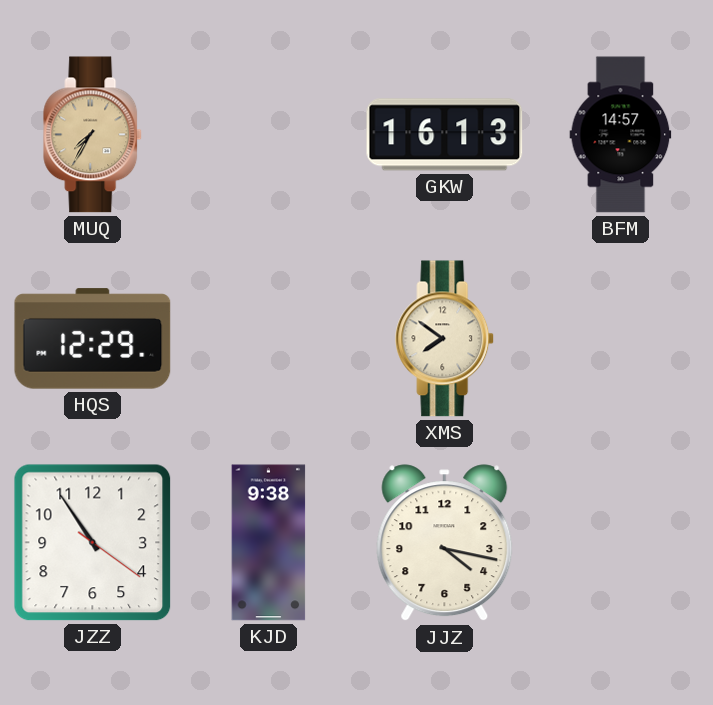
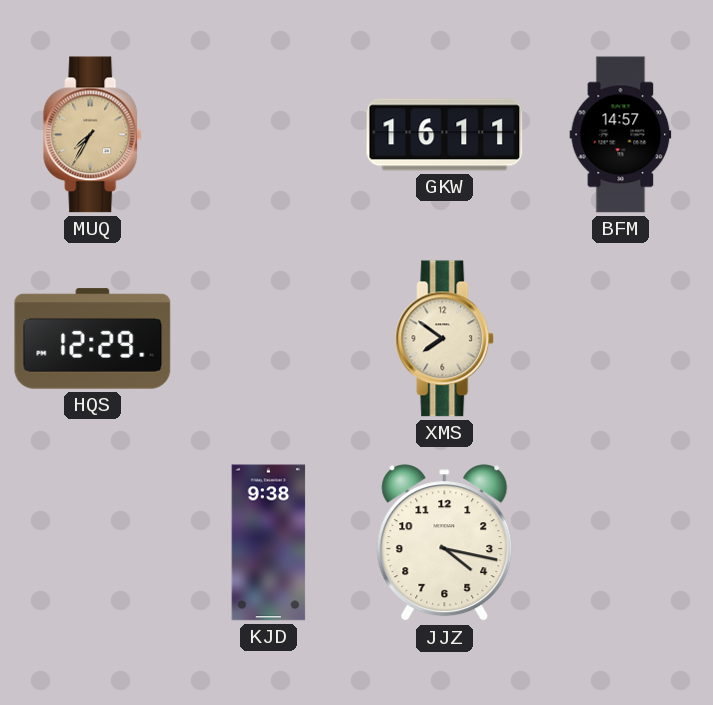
GKW: 16:13 -> 16:11
JZZ: 10:54 -> none
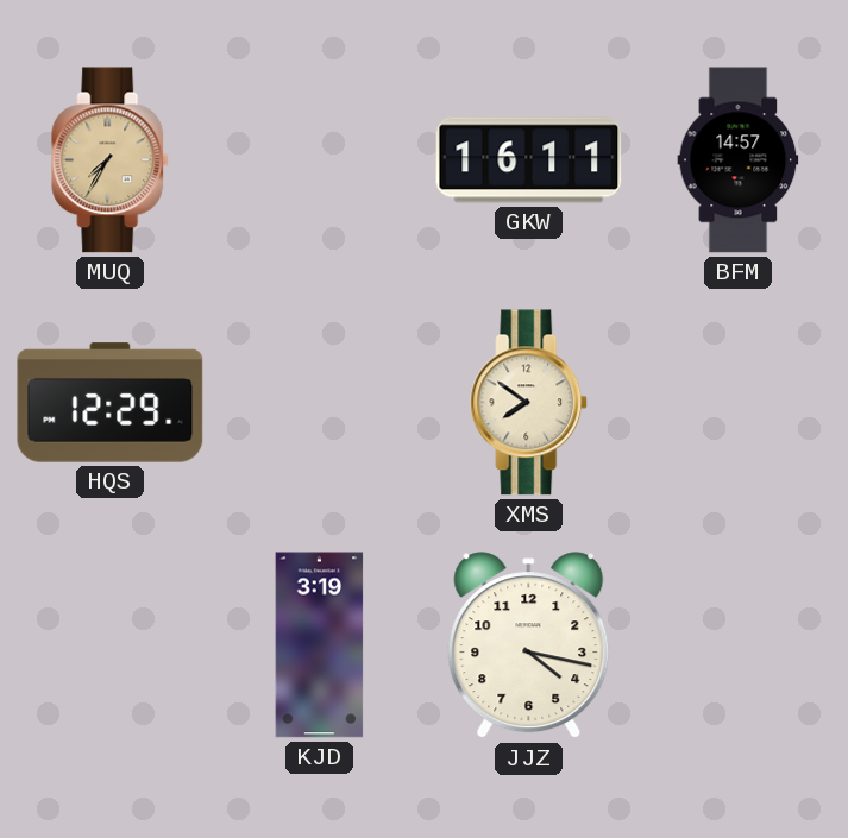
KJD: 9:38 -> 3:19
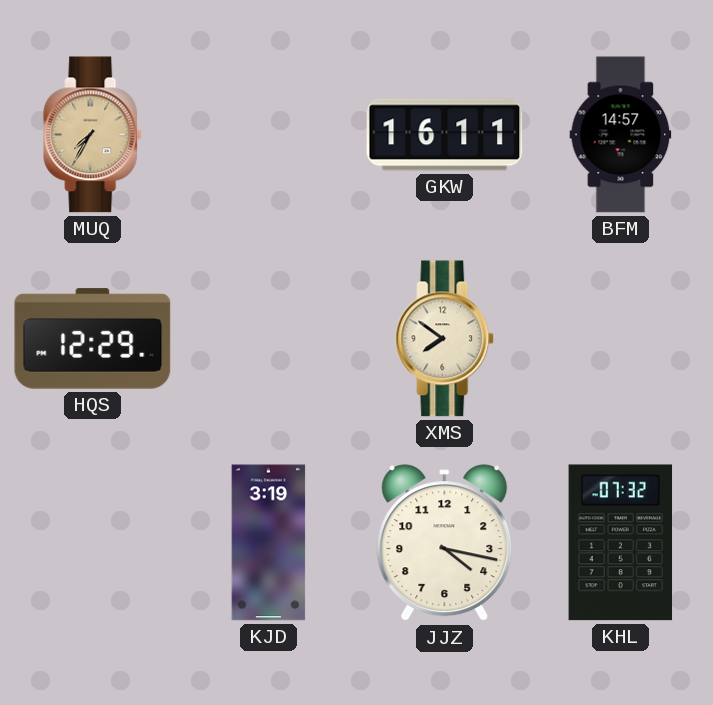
KHL: none -> 07:32
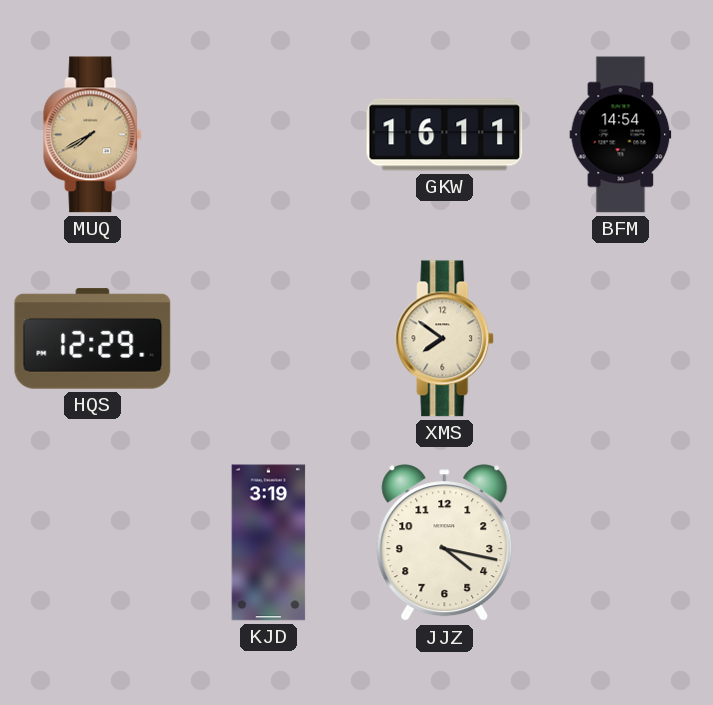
MUQ: 7:35 -> 7:40
BFM: 14:57 -> 14:54
KHL: 07:32 -> none
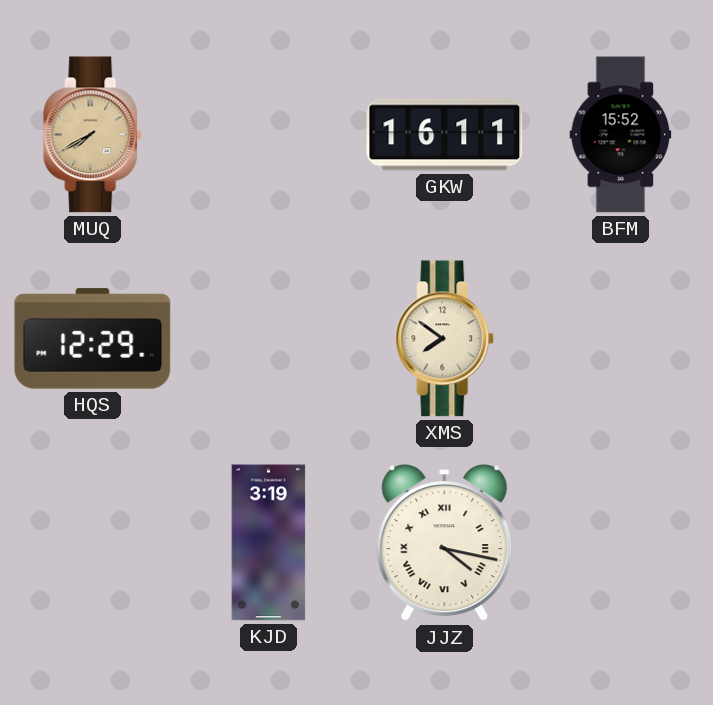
BFM: 14:54 -> 15:52
JJZ numerals: Arabic -> Roman
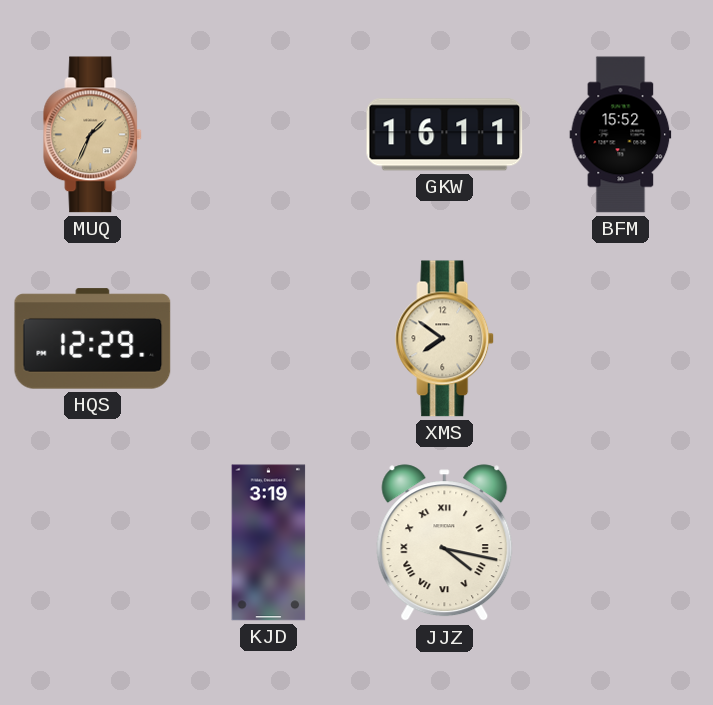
MUQ: 7:40 -> 1:34
